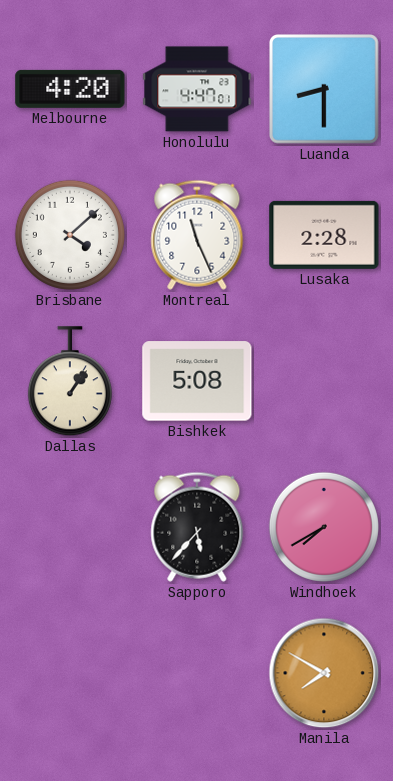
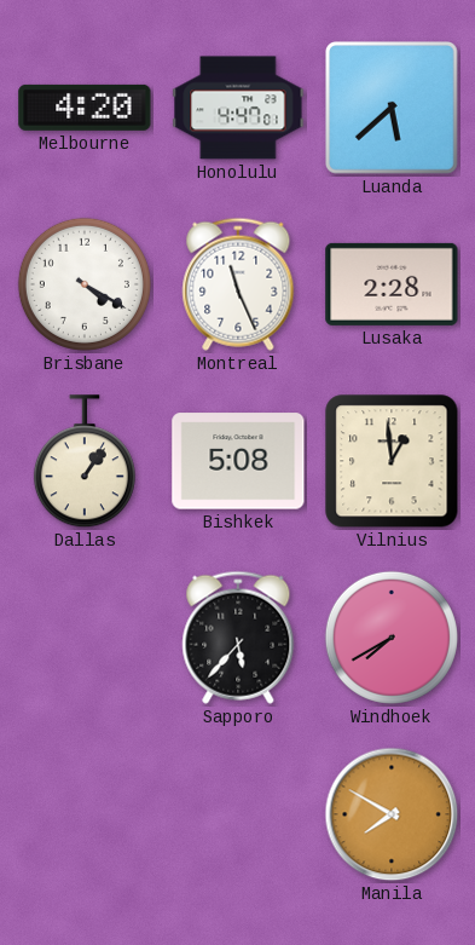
Luanda: 8:30 -> 5:38
Brisbane: 4:08 -> 4:20
Vilnius: none -> 12:59
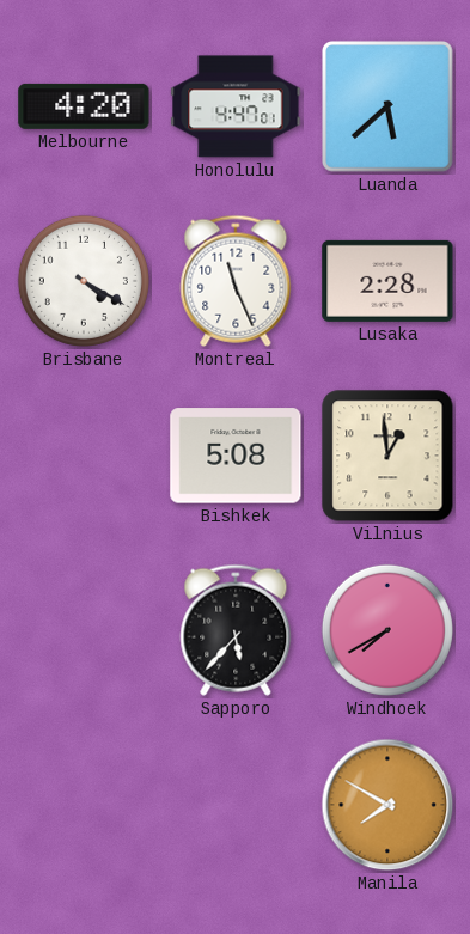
Dallas: 1:06 -> none
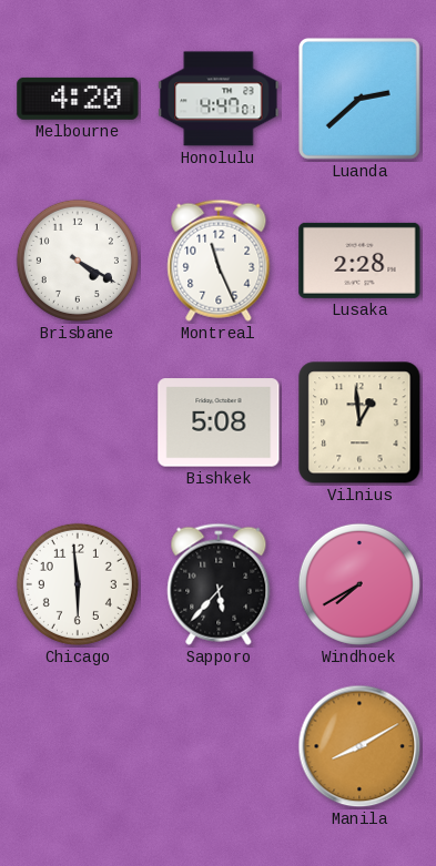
Luanda: 5:38 -> 2:38
Chicago: none -> 5:59
Manila: 7:50 -> 8:10
